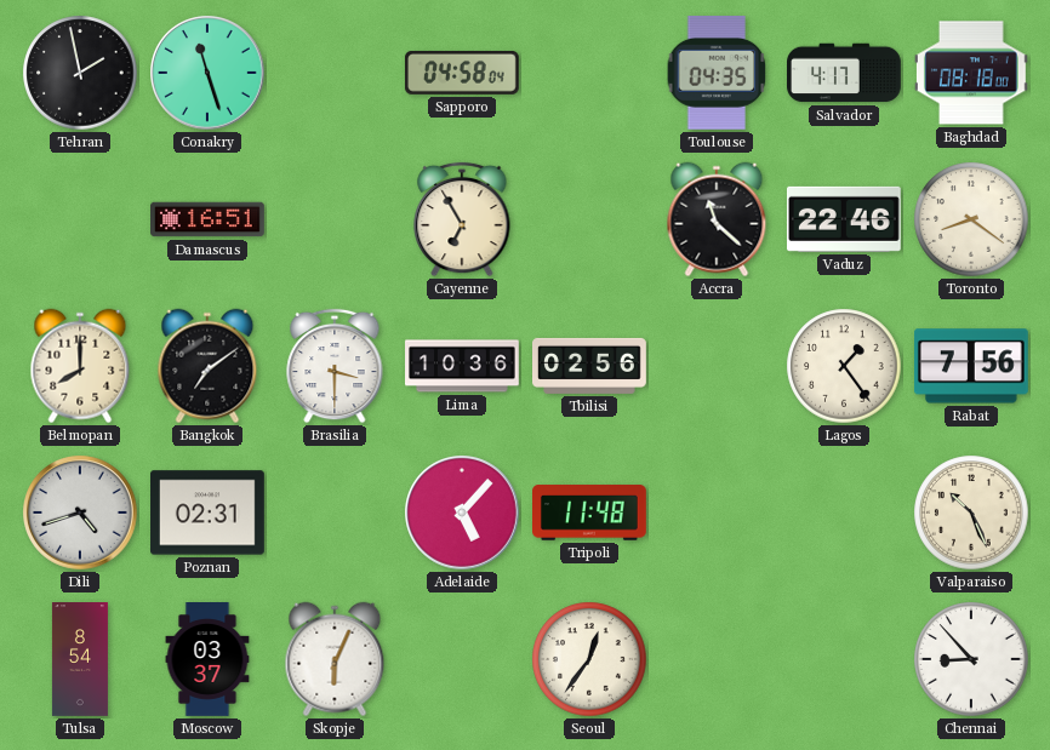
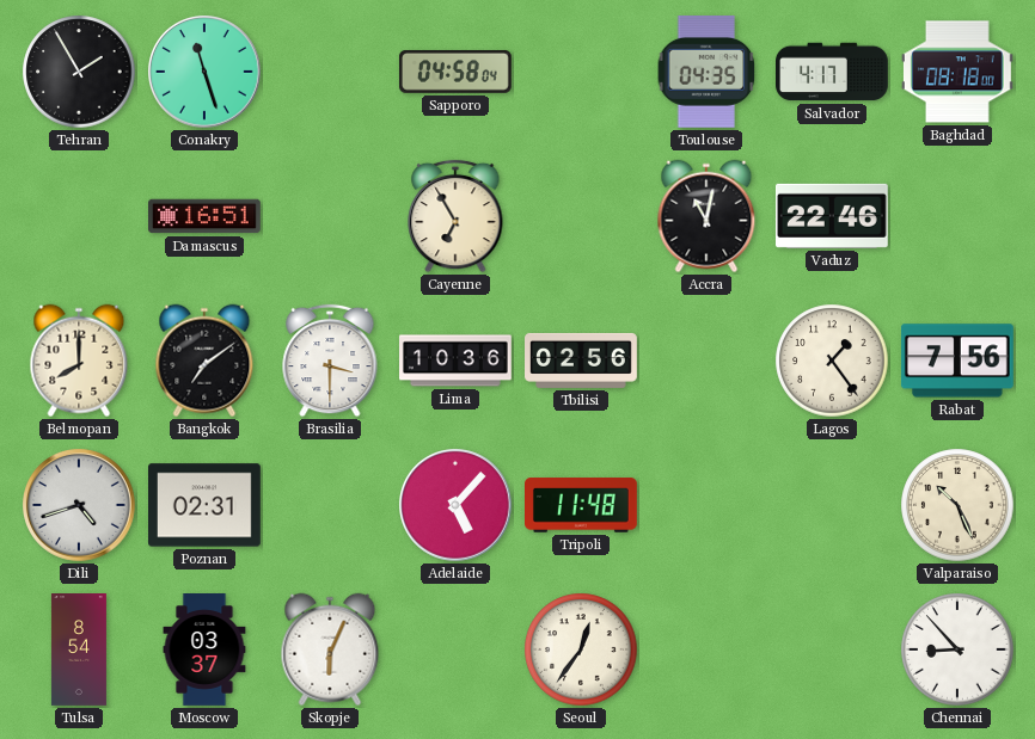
Tehran: 1:58 -> 1:55
Accra: 11:22 -> 11:02
Toronto: 8:21 -> none
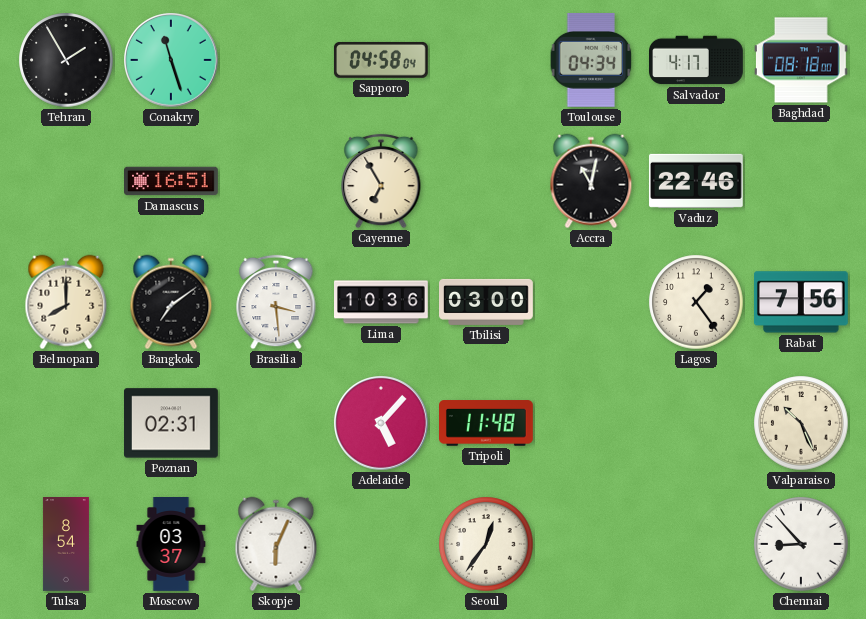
Toulouse: 04:35 -> 04:34
Brasilia: 3:30 -> 3:29
Tbilisi: 02:56 -> 03:00
Dili: 4:42 -> none
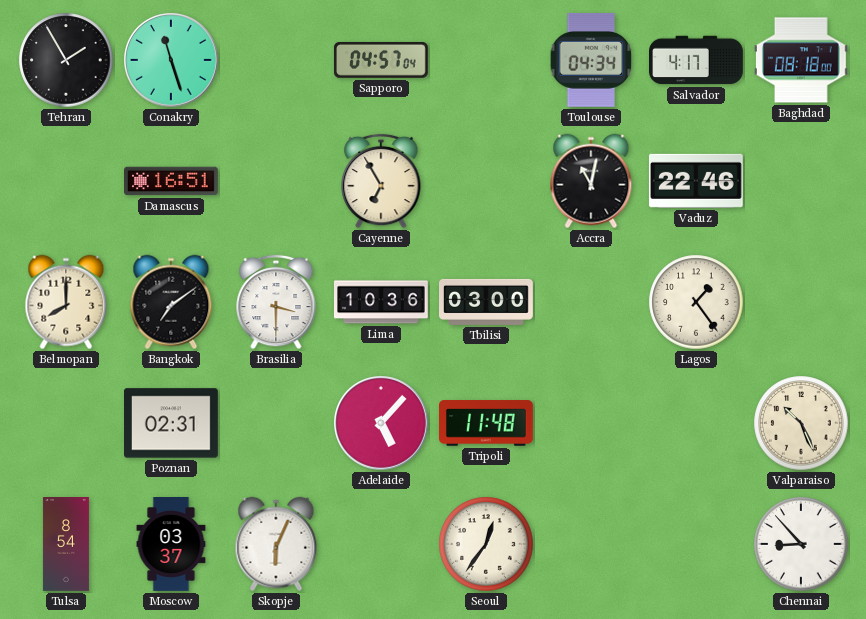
Sapporo: 04:58 -> 04:57
Brasilia: 3:29 -> 3:30
Rabat: 7:56 -> none
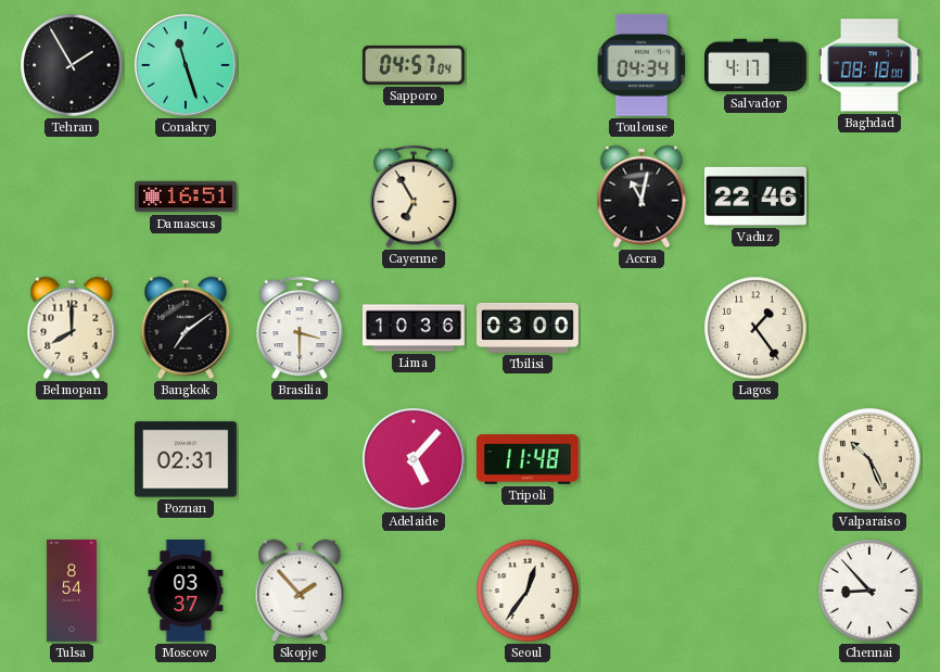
Skopje: 6:04 -> 1:53
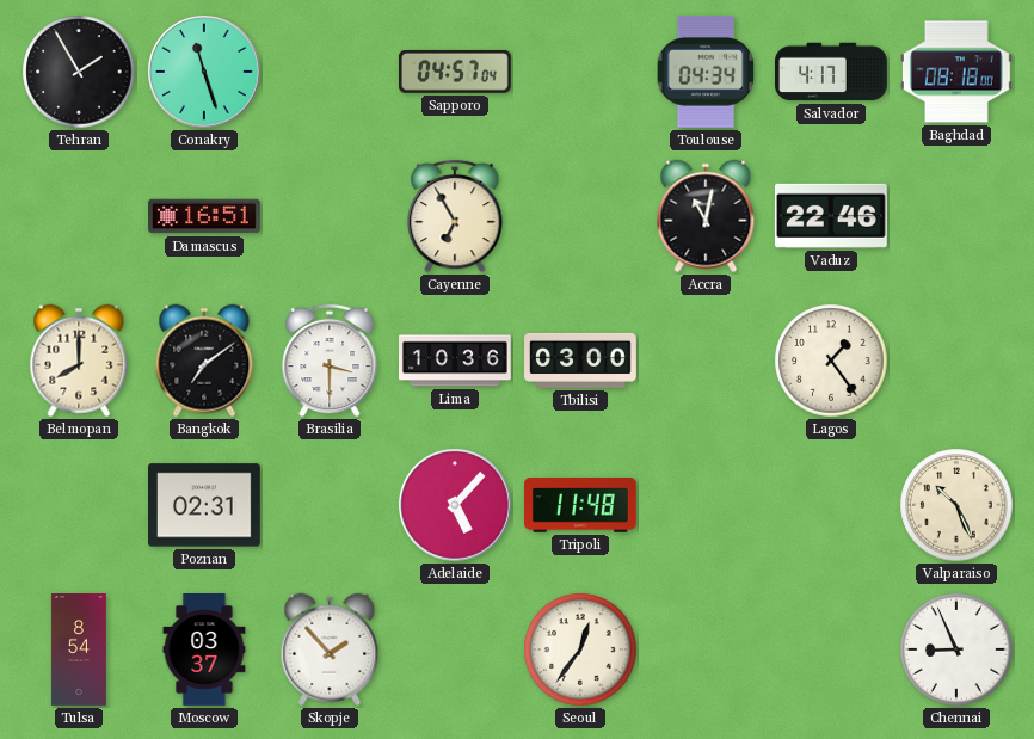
Chennai: 8:53 -> 8:56
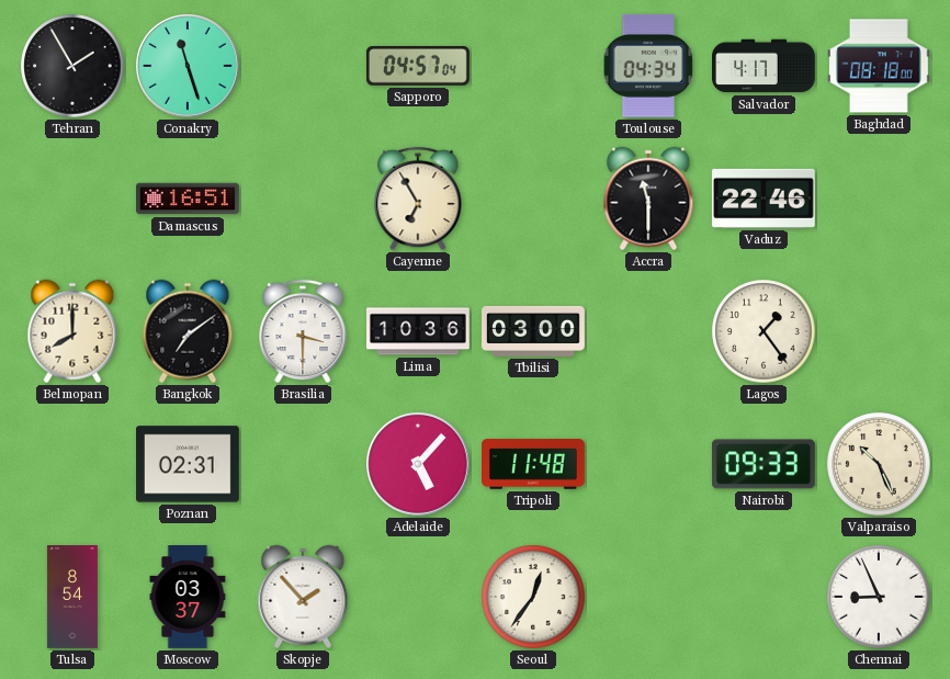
Accra: 11:02 -> 11:30
Nairobi: none -> 09:33
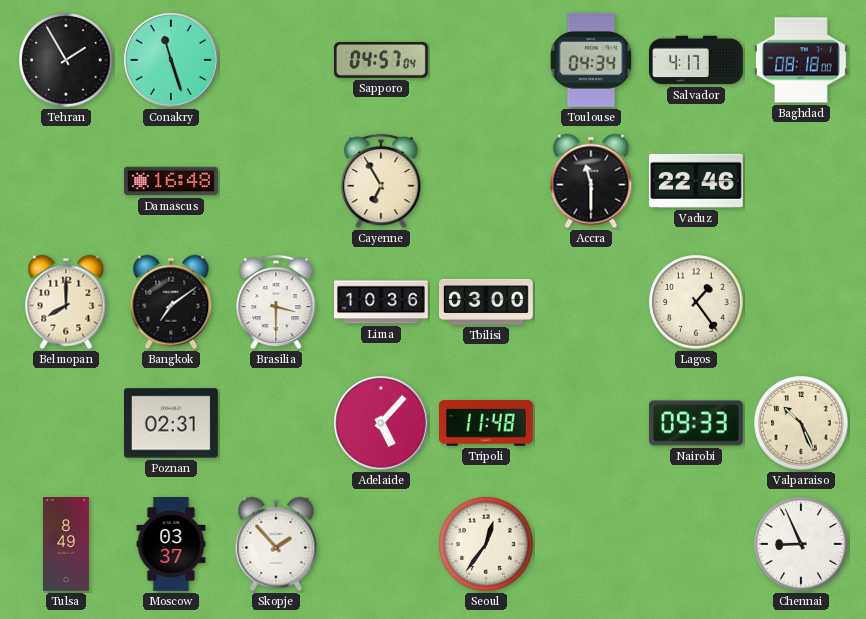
Damascus: 16:51 -> 16:48
Tulsa: 8:54 -> 8:49
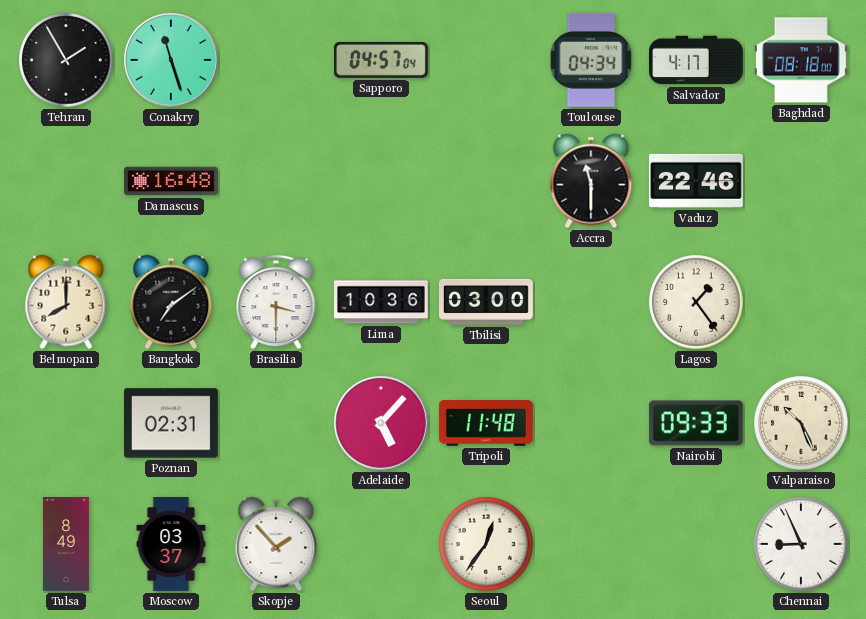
Cayenne: 6:55 -> none
